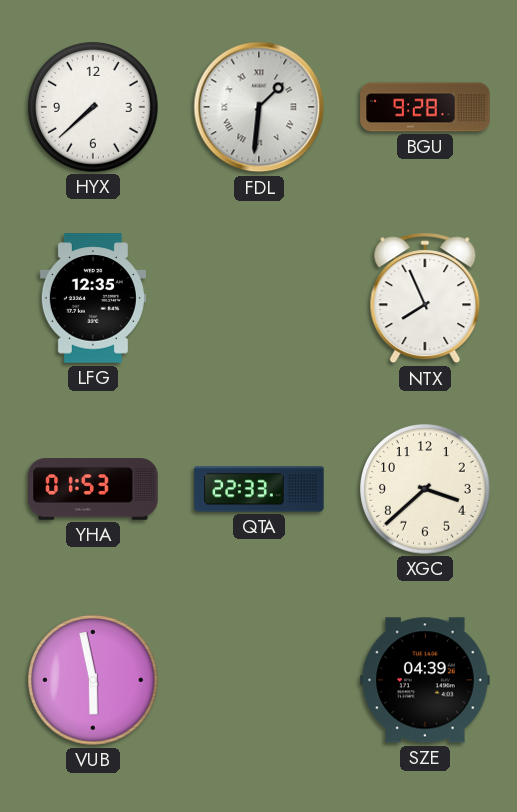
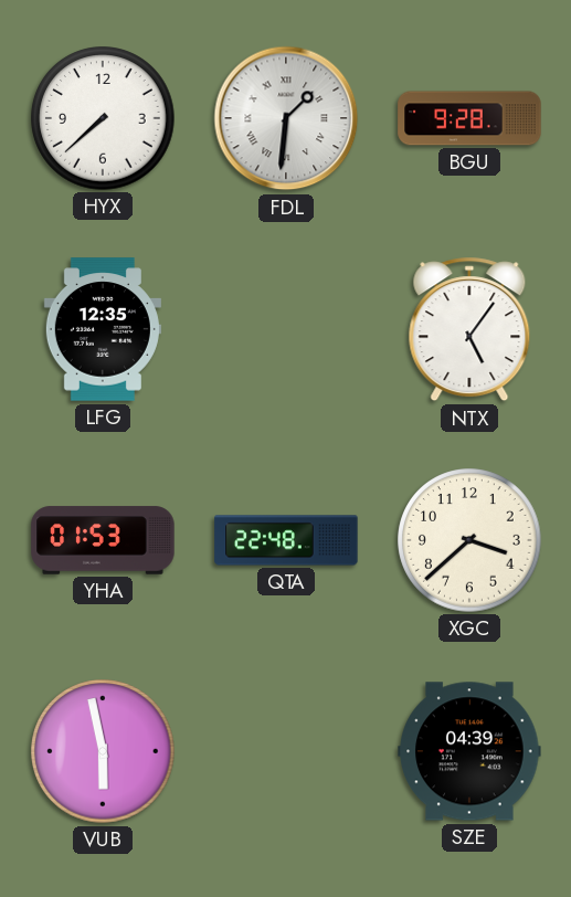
NTX: 7:56 -> 5:06
QTA: 22:33 -> 22:48
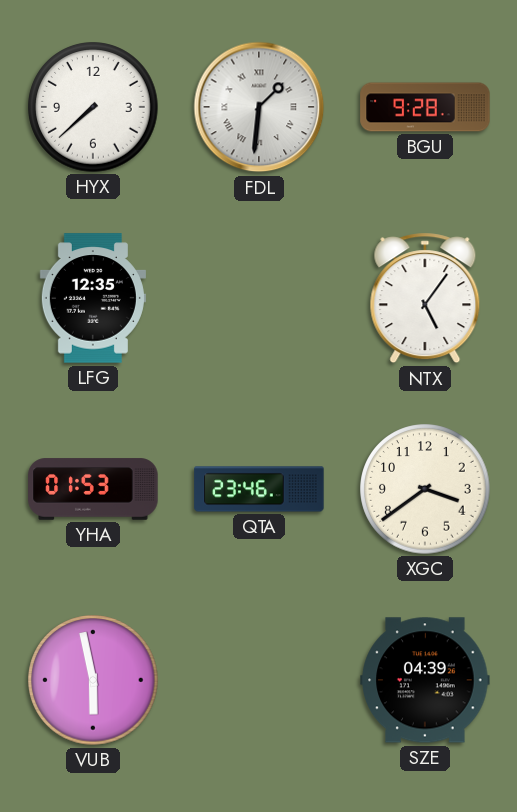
QTA: 22:48 -> 23:46
XGC: 3:38 -> 3:39
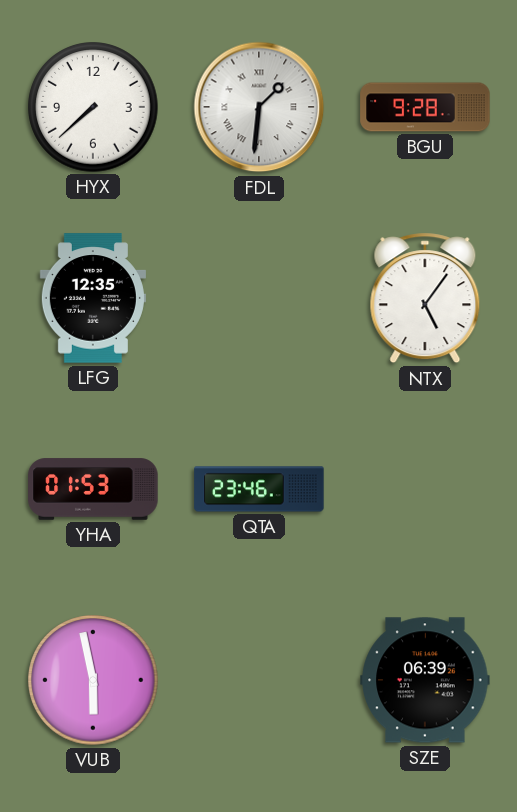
XGC: 3:39 -> none
SZE: 04:39 -> 06:39
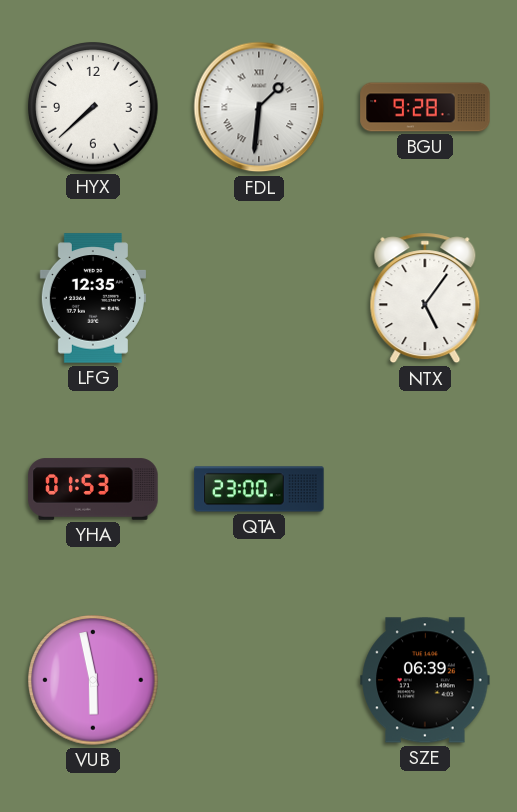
QTA: 23:46 -> 23:00
